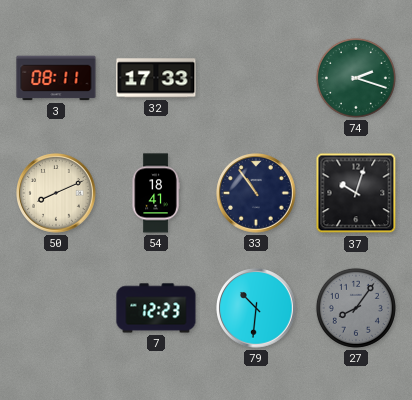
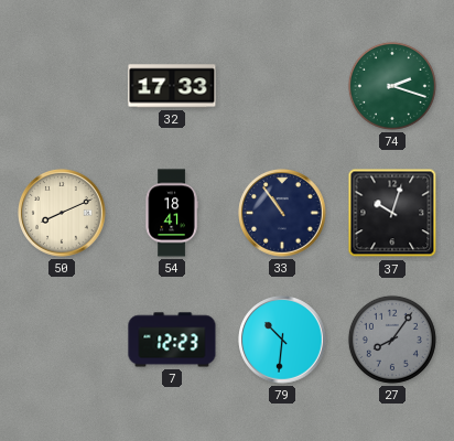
3: 08:11 -> none
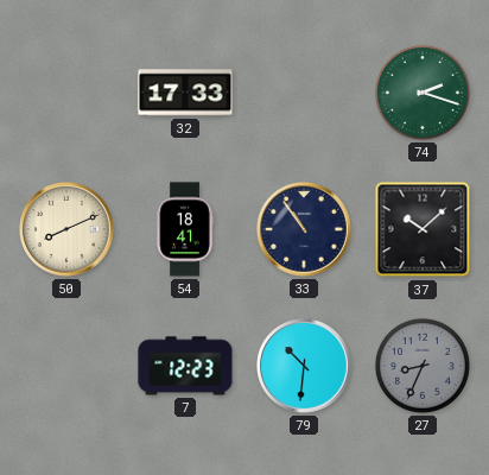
37: 10:03 -> 10:08
27: 8:06 -> 8:34
